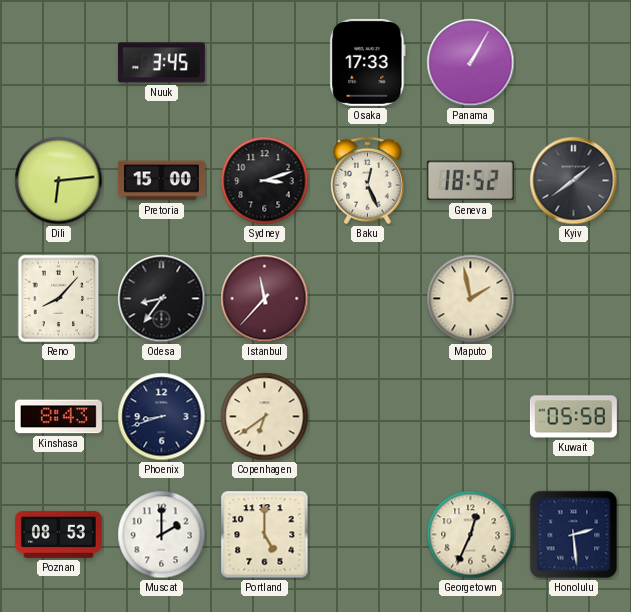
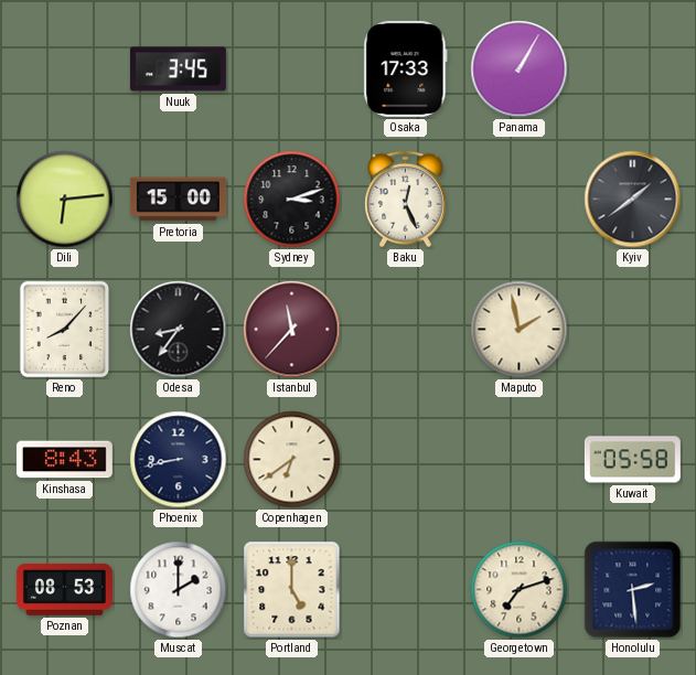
Geneva: 18:52 -> none
Phoenix: 8:42 -> 8:43
Georgetown: 12:34 -> 7:12
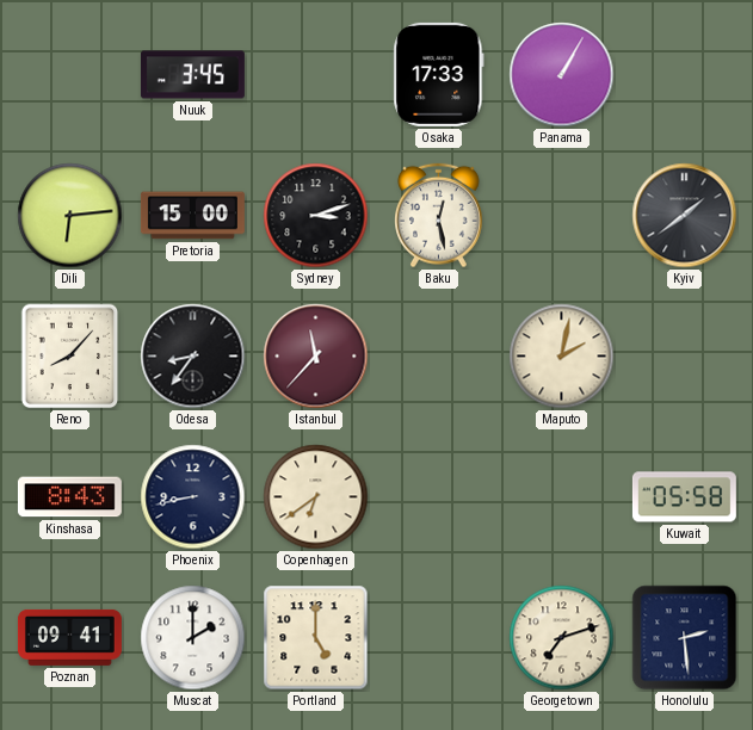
Baku: 12:26 -> 12:28
Maputo: 1:58 -> 2:02
Poznan: 08:53 -> 09:41
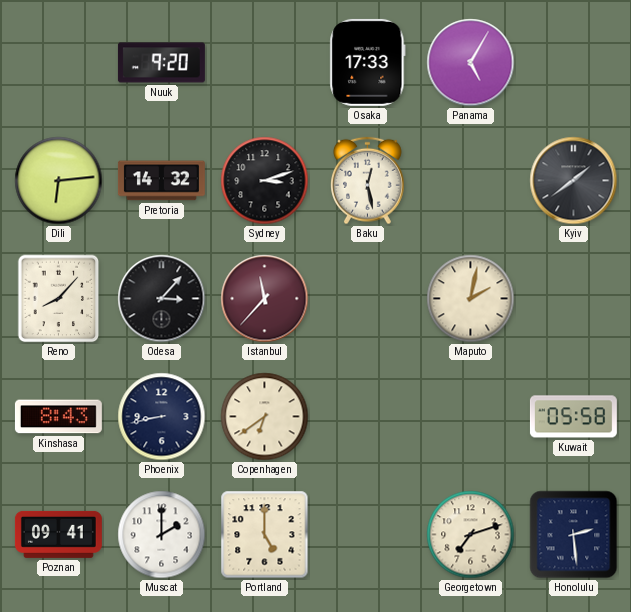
Nuuk: 3:45 -> 9:20
Panama: 1:05 -> 5:05
Pretoria: 15:00 -> 14:32
Odesa: 8:36 -> 3:07
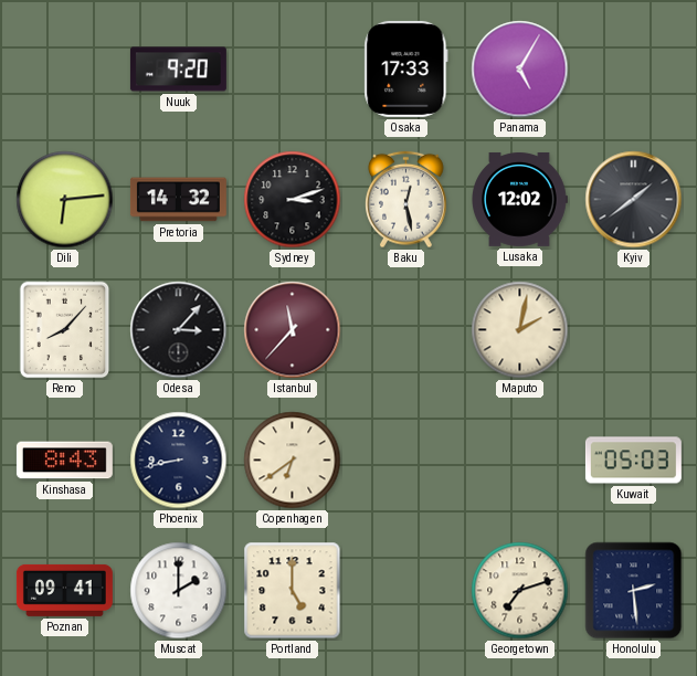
Lusaka: none -> 12:02
Kuwait: 05:58 -> 05:03
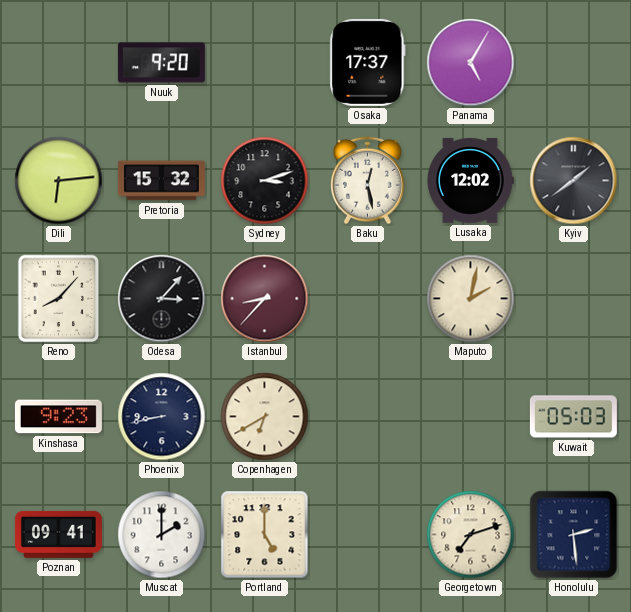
Osaka: 17:33 -> 17:37
Pretoria: 14:32 -> 15:32
Istanbul: 11:37 -> 8:37
Kinshasa: 8:43 -> 9:23
Copenhagen: 6:39 -> 6:40
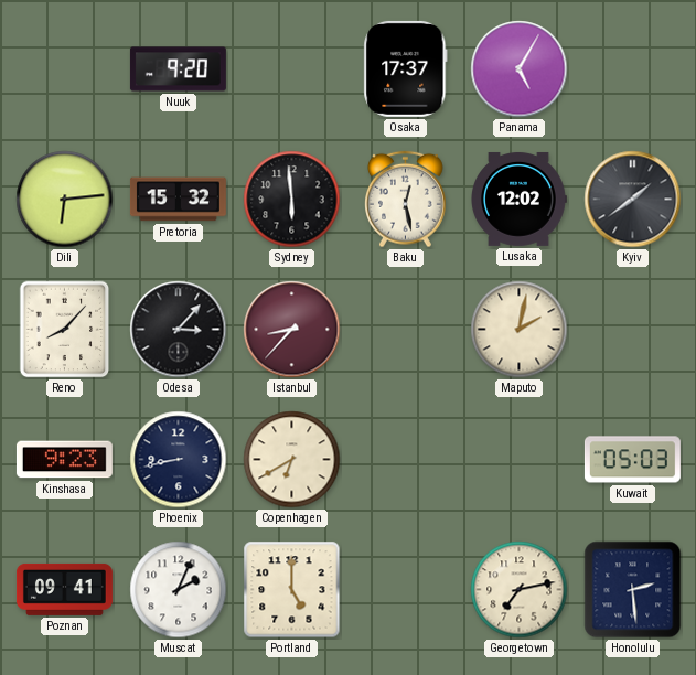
Sydney: 3:12 -> 5:59
Muscat: 2:00 -> 2:04
Georgetown: 7:12 -> 7:13
